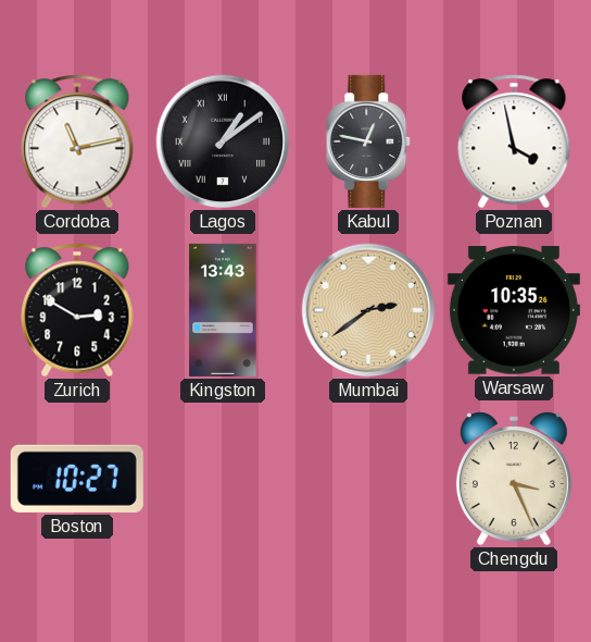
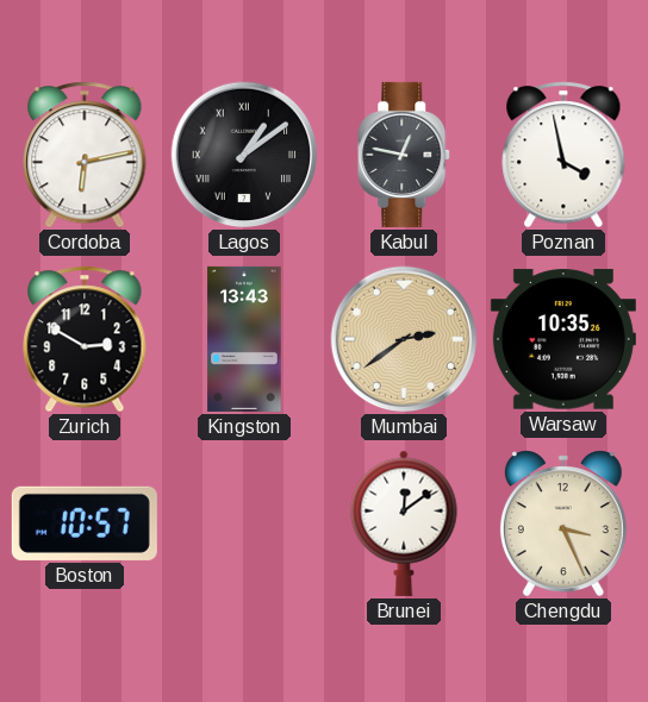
Cordoba: 11:13 -> 6:13
Boston: 10:27 -> 10:57
Brunei: none -> 12:09
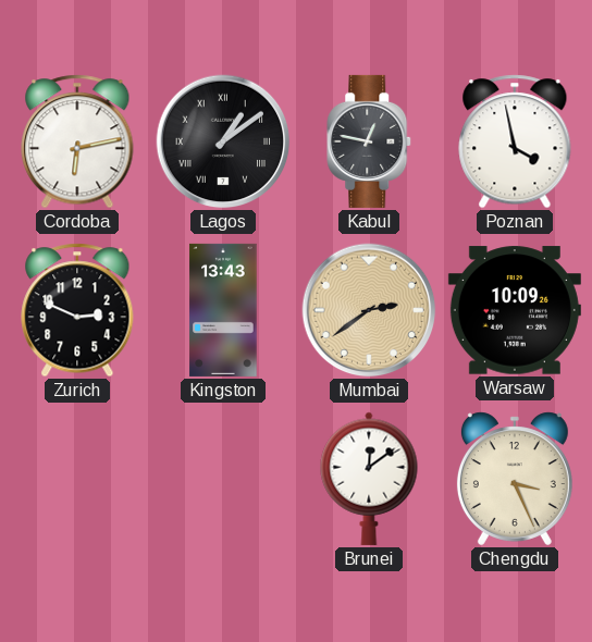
Zurich: 2:50 -> 2:49
Warsaw: 10:35 -> 10:09
Boston: 10:57 -> none
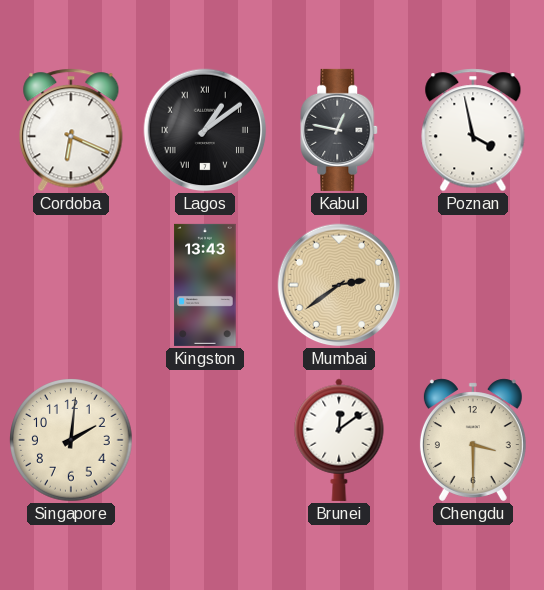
Cordoba: 6:13 -> 6:19
Zurich: 2:49 -> none
Warsaw: 10:09 -> none
Singapore: none -> 2:01
Chengdu: 3:26 -> 3:30
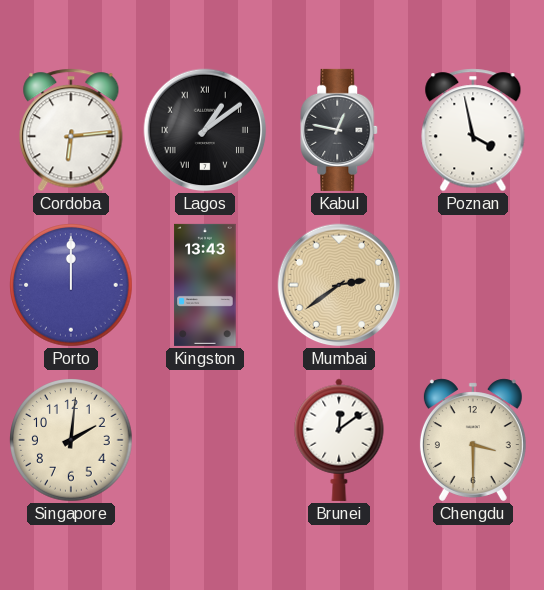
Cordoba: 6:19 -> 6:14
Porto: none -> 12:00
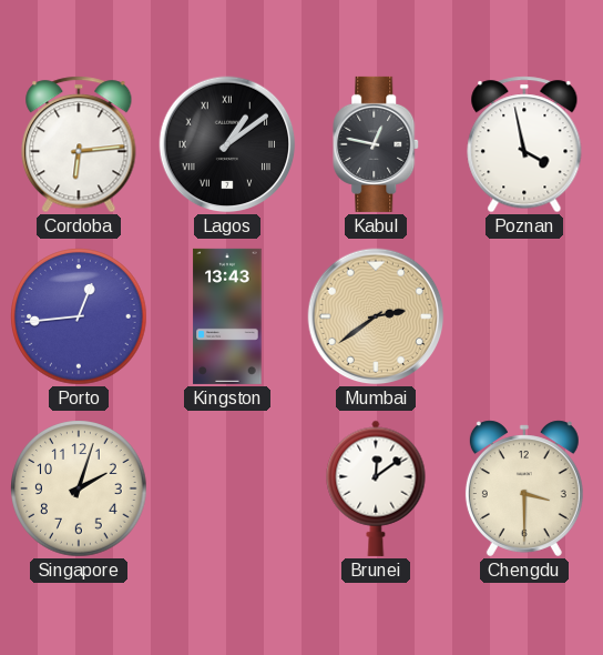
Porto: 12:00 -> 12:44
Singapore: 2:01 -> 2:03
